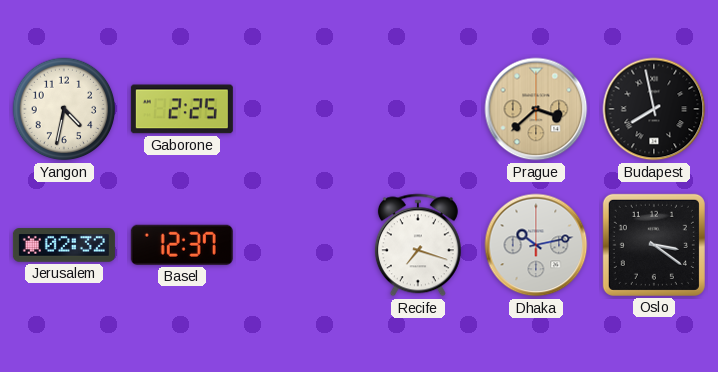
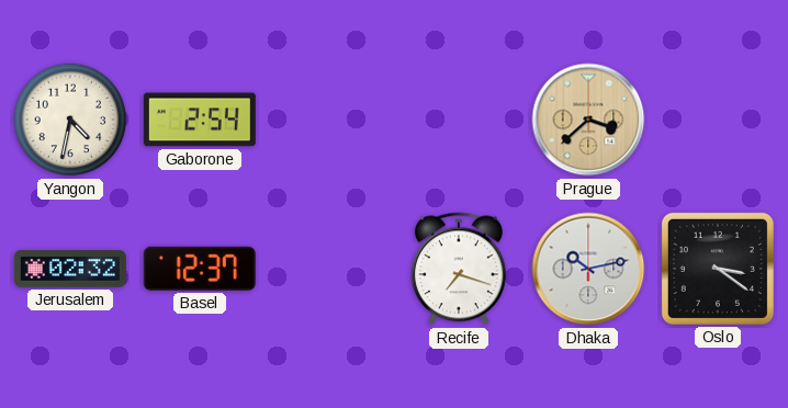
Gaborone: 2:25 -> 2:54
Budapest: 7:58 -> none
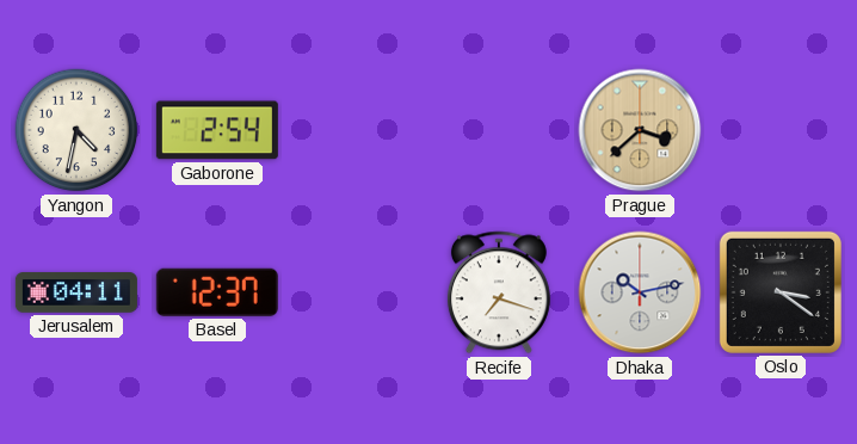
Jerusalem: 02:32 -> 04:11
